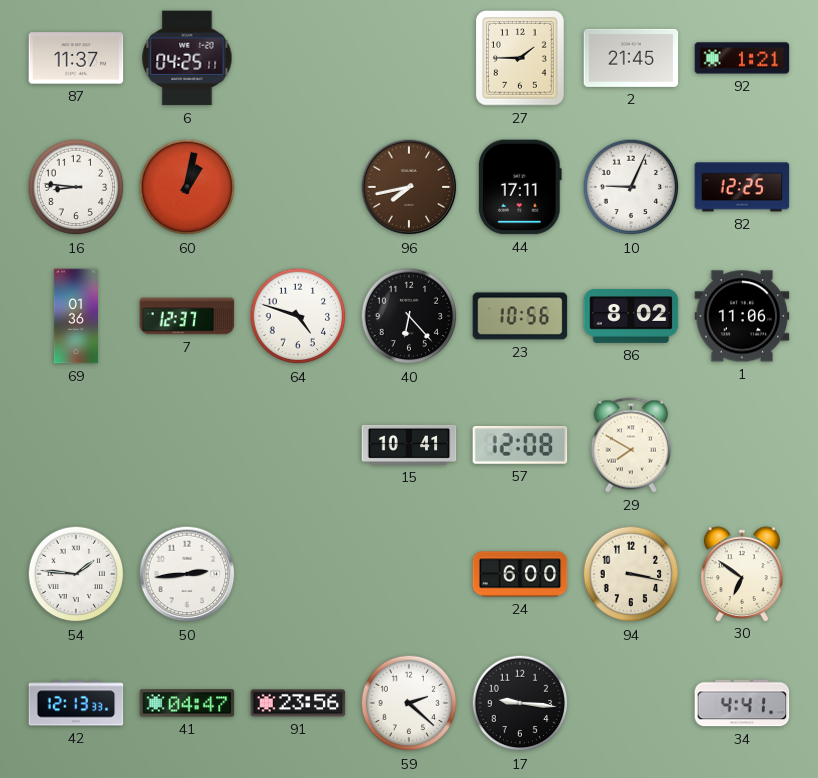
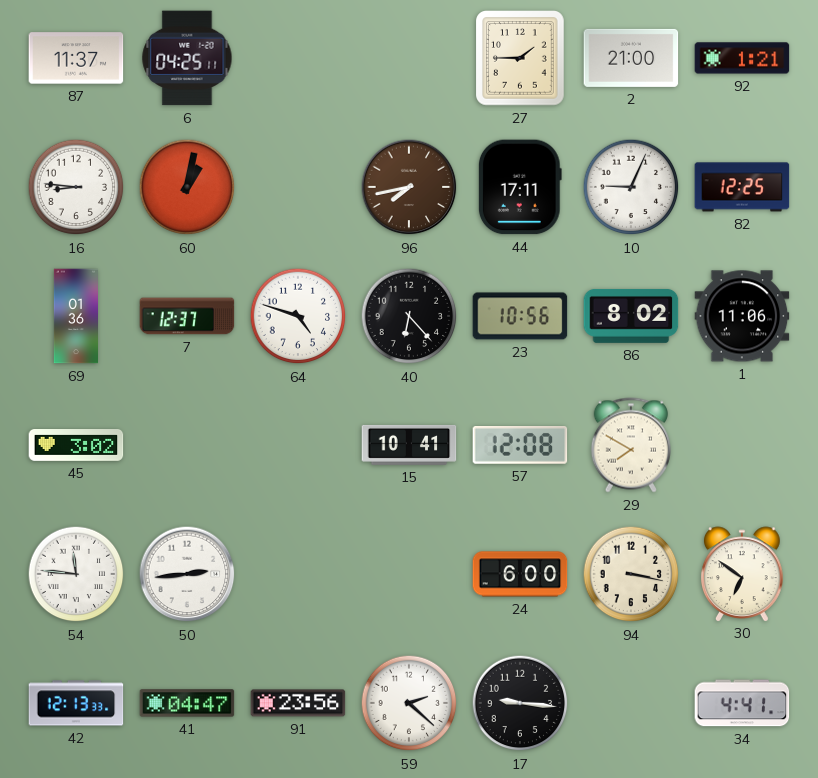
2: 21:45 -> 21:00
45: none -> 3:02
54: 1:46 -> 11:46
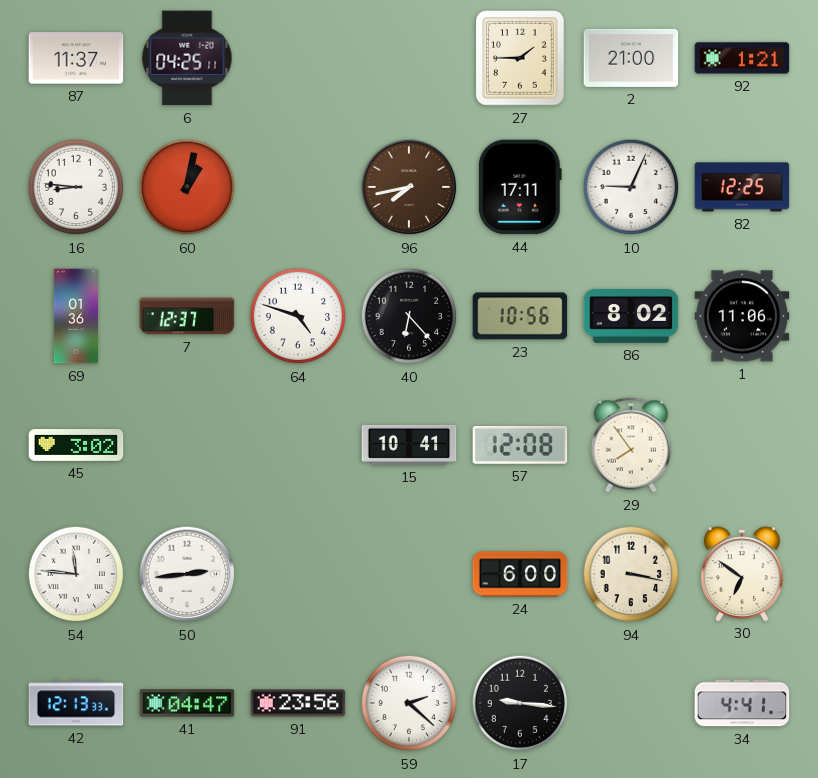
29: 7:50 -> 7:54
